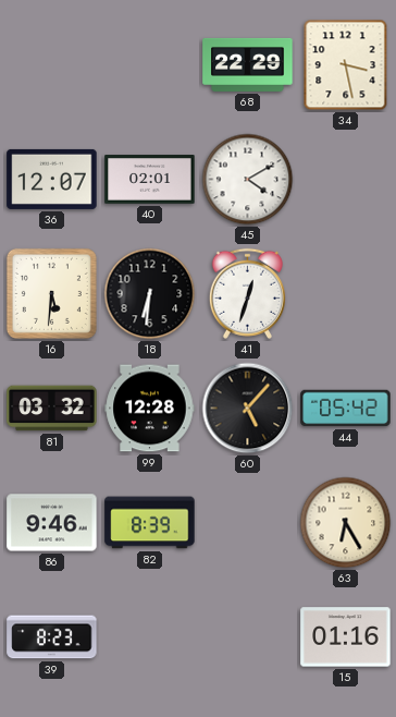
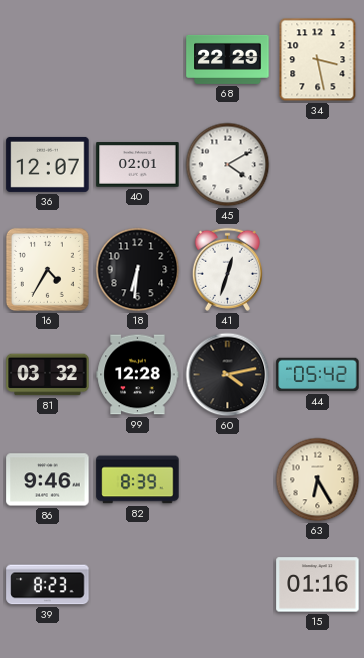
16: 5:31 -> 4:35
60: 5:07 -> 4:13
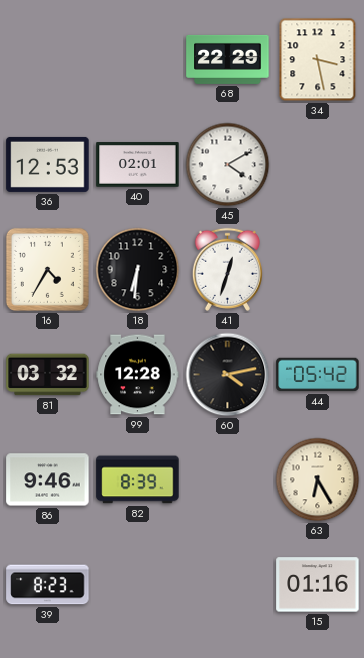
36: 12:07 -> 12:53
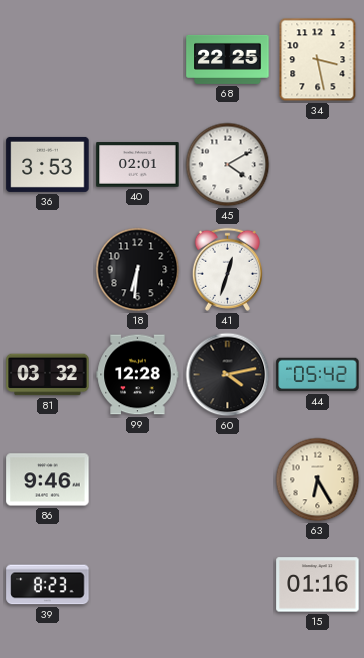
68: 22:29 -> 22:25
36: 12:53 -> 3:53
16: 4:35 -> none
82: 8:39 -> none
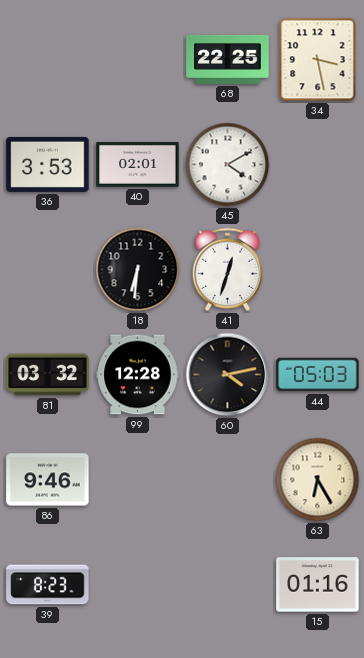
44: 05:42 -> 05:03
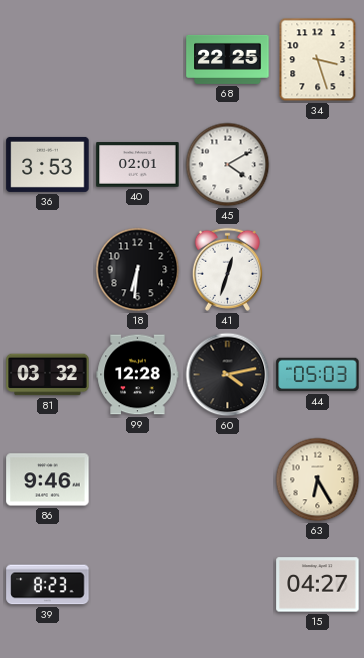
34: 3:28 -> 3:27
15: 01:16 -> 04:27
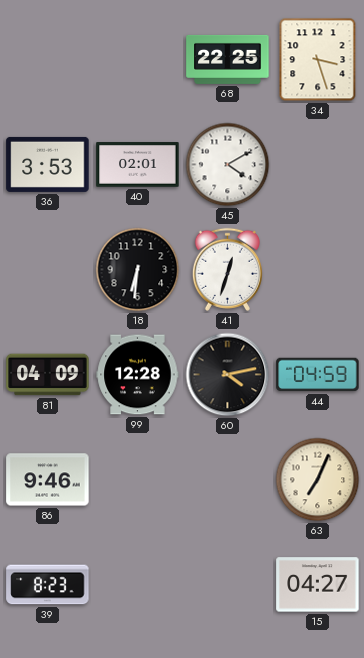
81: 03:32 -> 04:09
44: 05:03 -> 04:59
63: 6:25 -> 7:04
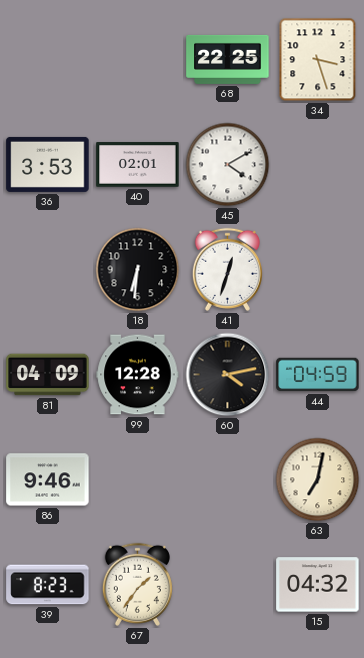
63: 7:04 -> 7:02
67: none -> 1:36
15: 04:27 -> 04:32
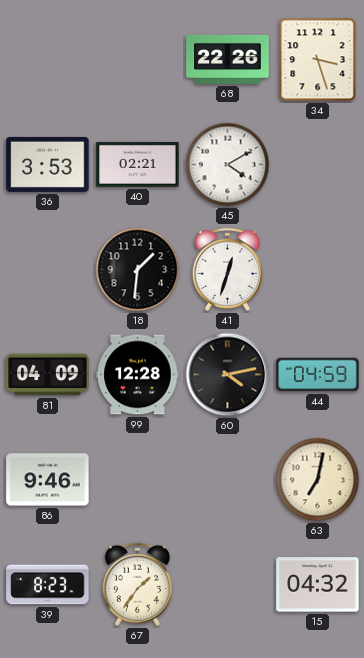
68: 22:25 -> 22:26
40: 02:01 -> 02:21
18: 6:31 -> 1:31
